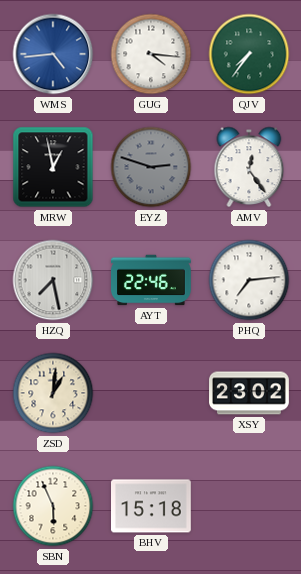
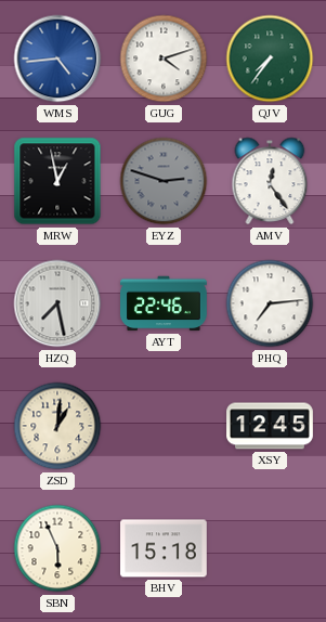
GUG: 4:16 -> 4:12
XSY: 23:02 -> 12:45
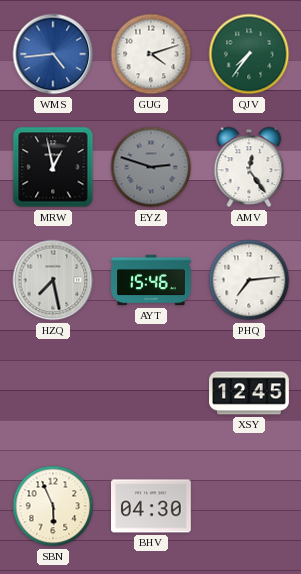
AYT: 22:46 -> 15:46
ZSD: 1:01 -> none
BHV: 15:18 -> 04:30
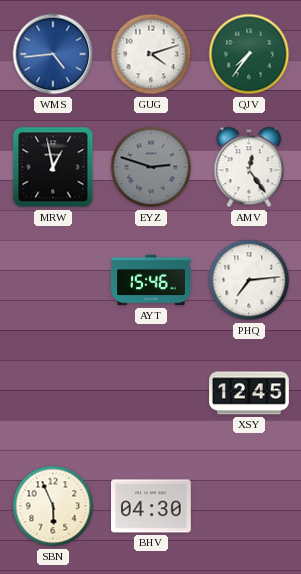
HZQ: 7:28 -> none
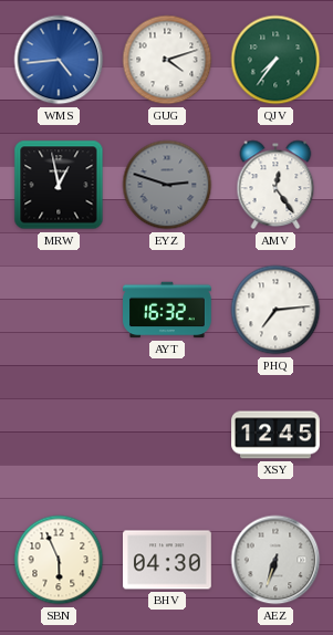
AYT: 15:46 -> 16:32
AEZ: none -> 6:33
